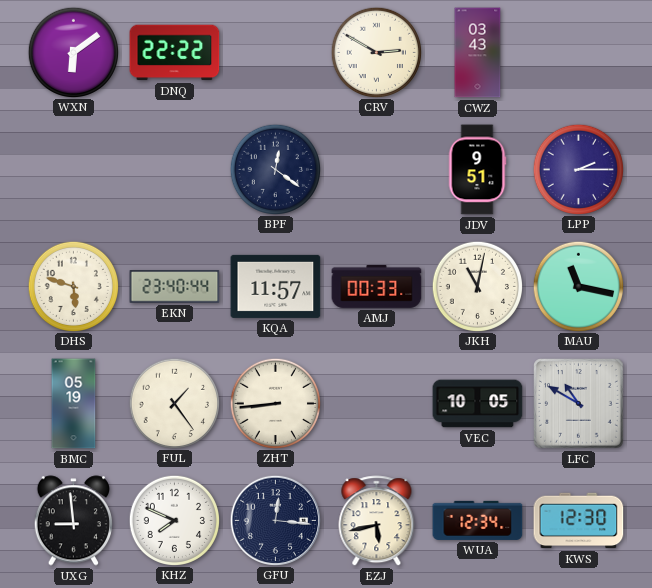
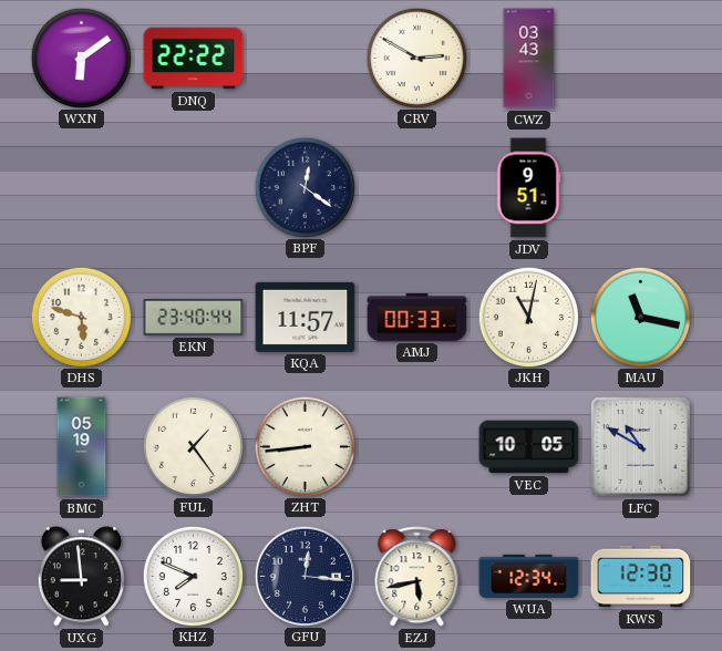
LPP: 2:15 -> none
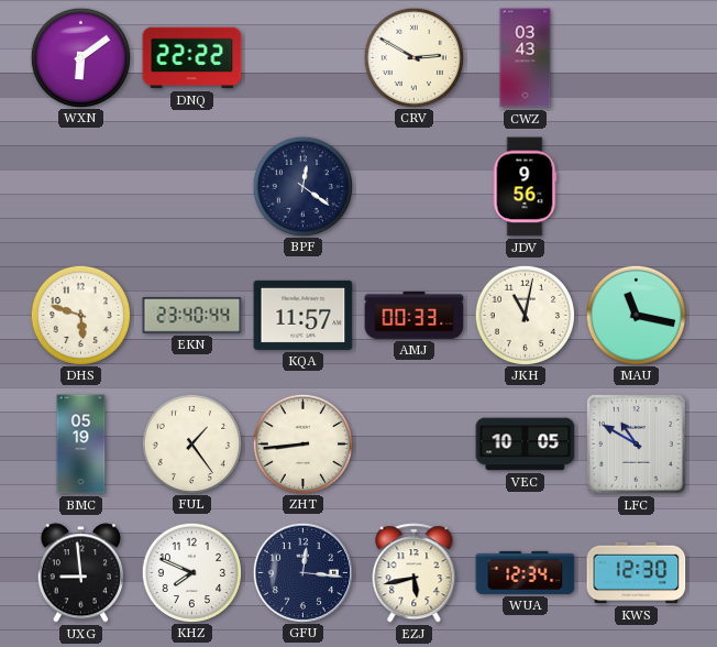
JDV: 9:51 -> 9:56
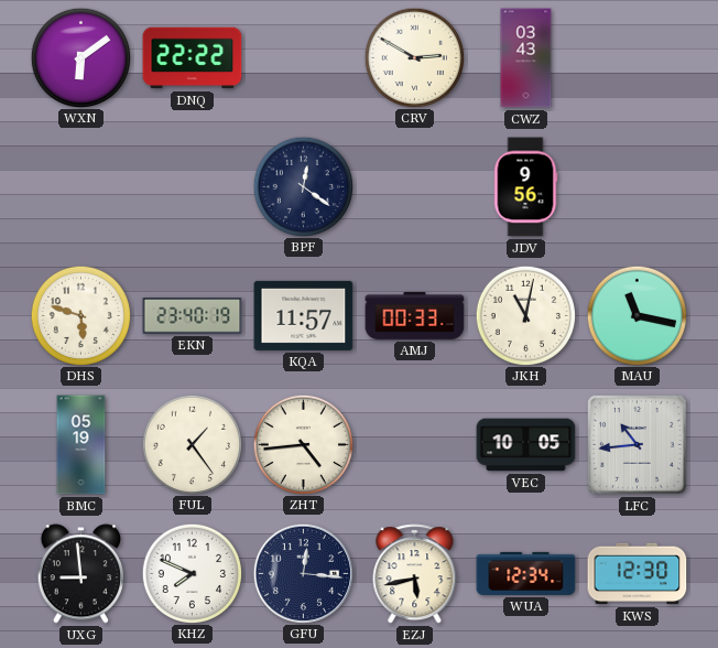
EKN: 23:40:44 -> 23:40:19
ZHT: 8:44 -> 4:44
LFC: 10:50 -> 10:44
